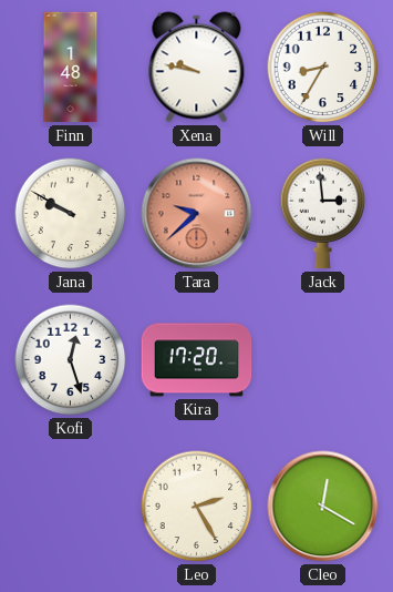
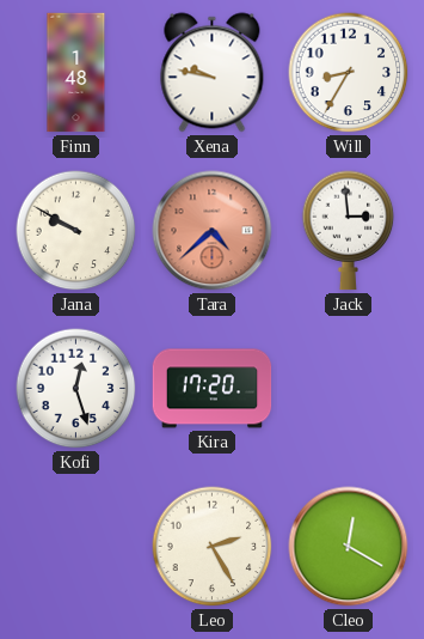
Tara: 9:38 -> 4:38
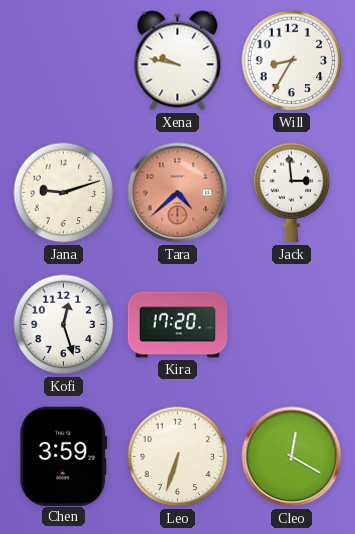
Finn: 1:48 -> none
Jana: 9:50 -> 9:12
Chen: none -> 3:59
Leo: 2:25 -> 6:33
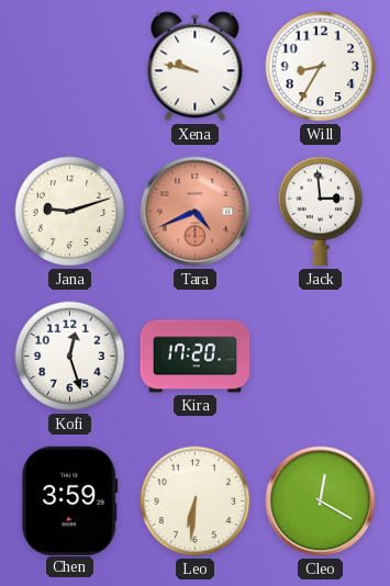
Tara: 4:38 -> 4:41
Leo: 6:33 -> 6:31
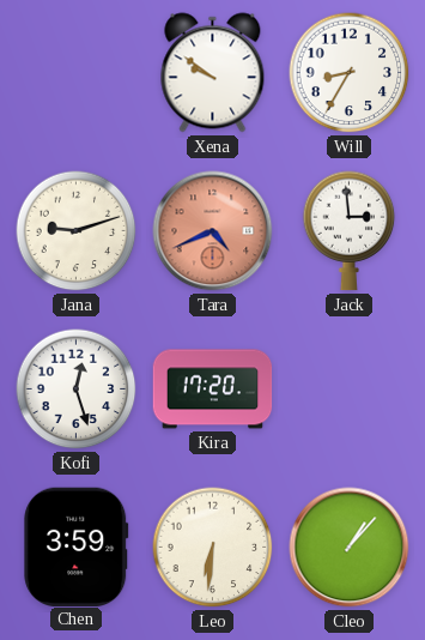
Xena: 9:47 -> 9:51
Cleo: 12:20 -> 1:07
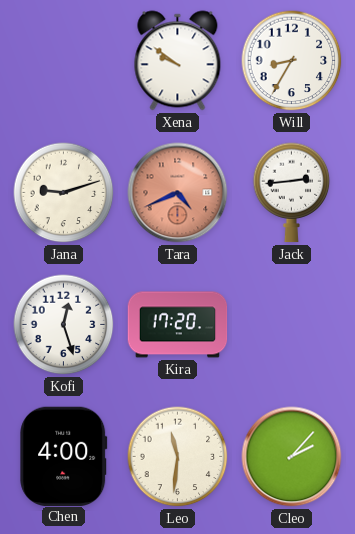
Jack: 2:59 -> 2:44
Chen: 3:59 -> 4:00
Leo: 6:31 -> 11:31
Cleo: 1:07 -> 2:07
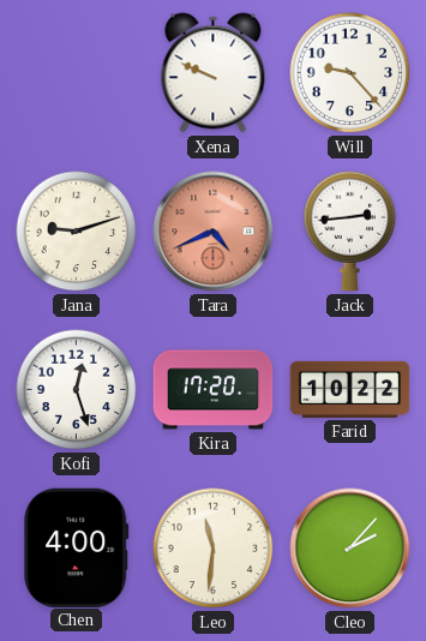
Xena: 9:51 -> 9:49
Will: 8:35 -> 9:23
Farid: none -> 10:22
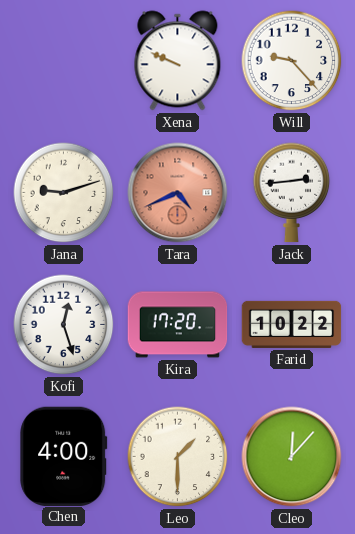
Leo: 11:31 -> 1:30
Cleo: 2:07 -> 12:07
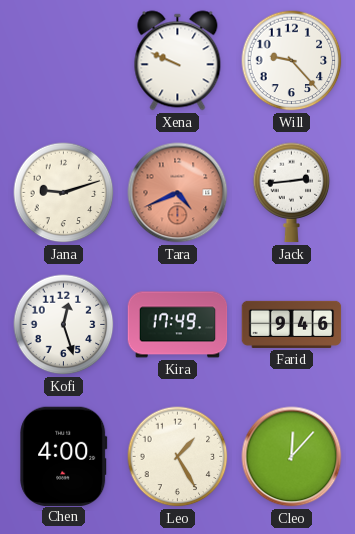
Kira: 17:20 -> 17:49
Farid: 10:22 -> 9:46
Leo: 1:30 -> 1:25
